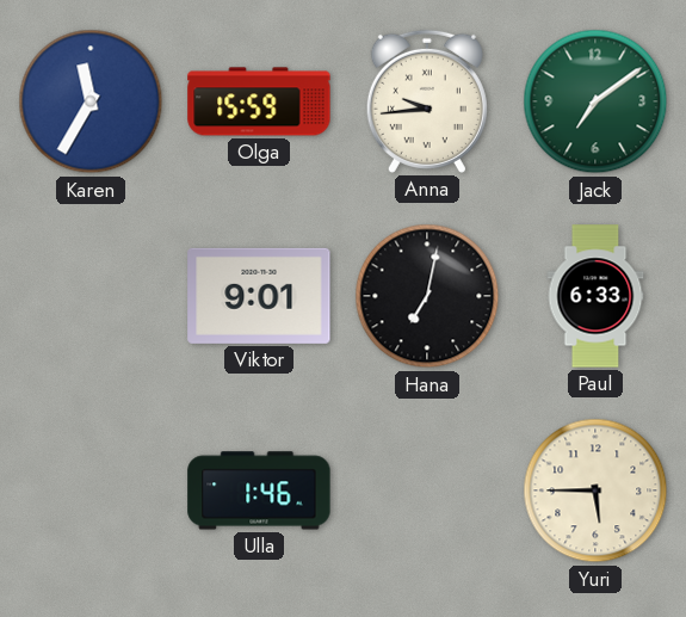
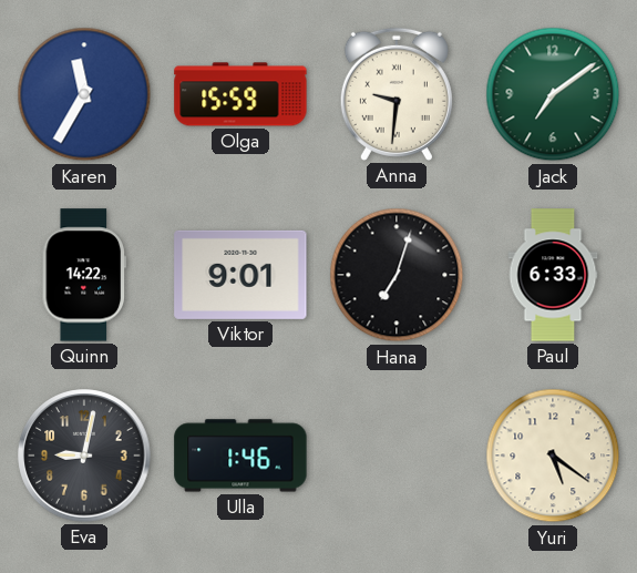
Anna: 9:44 -> 9:31
Quinn: none -> 14:22
Hana: 7:02 -> 7:03
Eva: none -> 9:02
Yuri: 5:45 -> 5:21
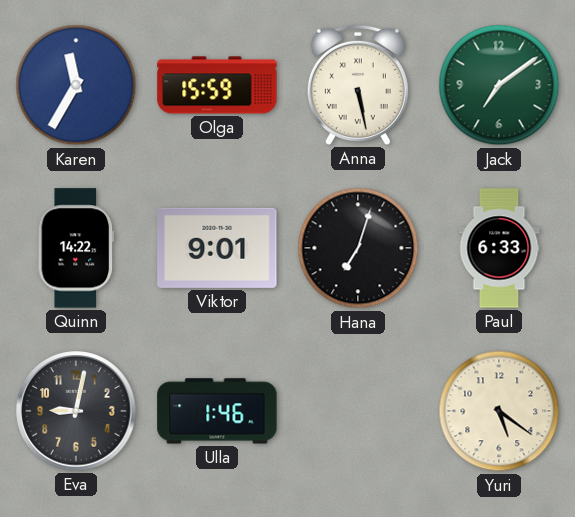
Anna: 9:31 -> 5:28
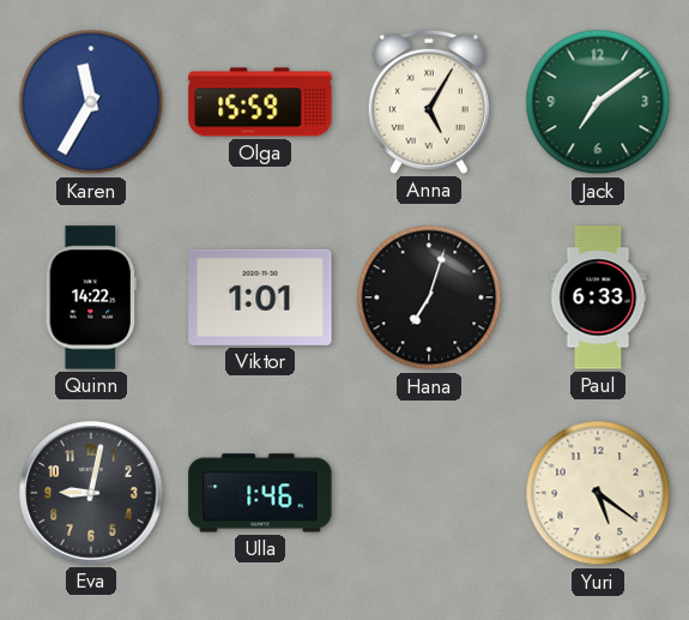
Anna: 5:28 -> 5:05
Viktor: 9:01 -> 1:01
